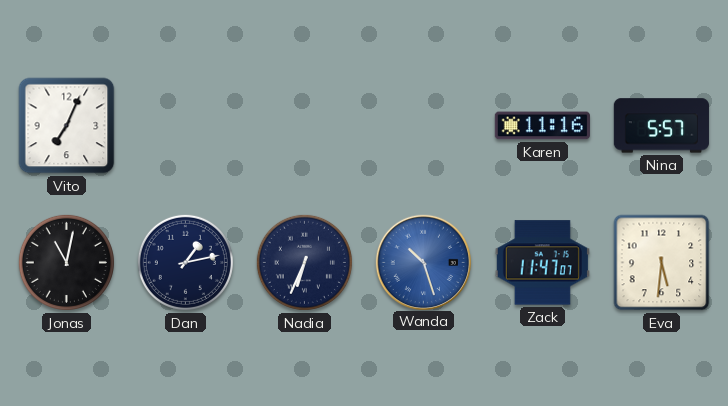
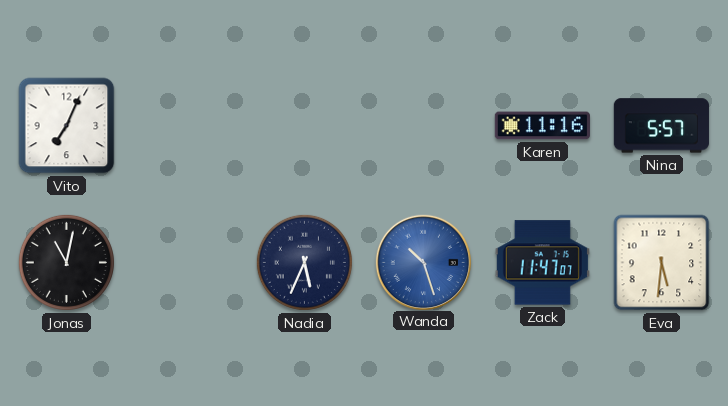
Dan: 1:13 -> none
Nadia: 6:34 -> 5:34
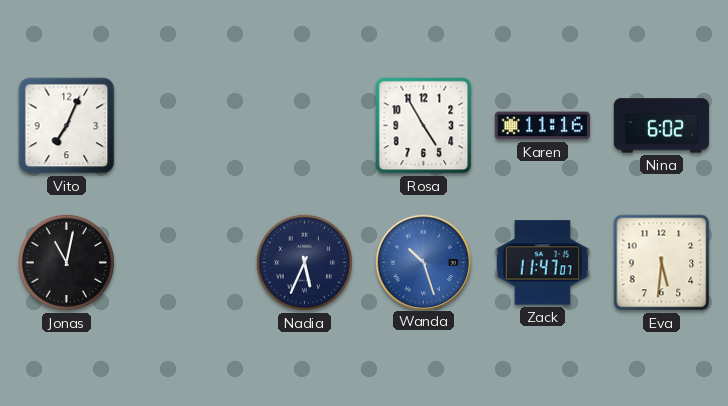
Rosa: none -> 4:55
Nina: 5:57 -> 6:02
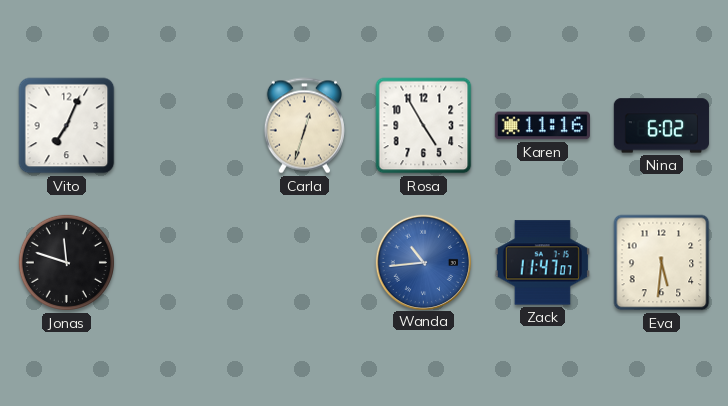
Carla: none -> 12:33
Jonas: 11:02 -> 11:48
Nadia: 5:34 -> none
Wanda: 10:27 -> 10:44
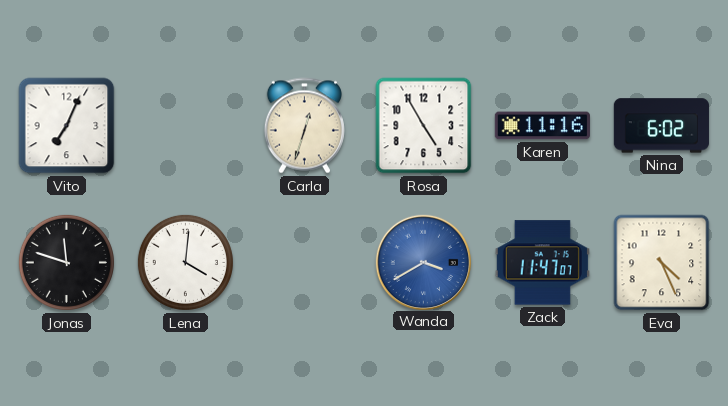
Lena: none -> 4:01
Wanda: 10:44 -> 3:40
Eva: 5:31 -> 4:26
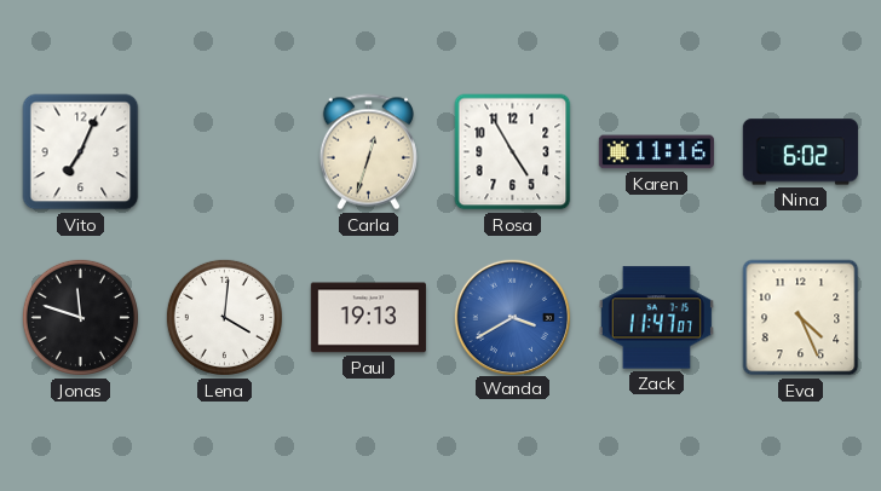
Paul: none -> 19:13
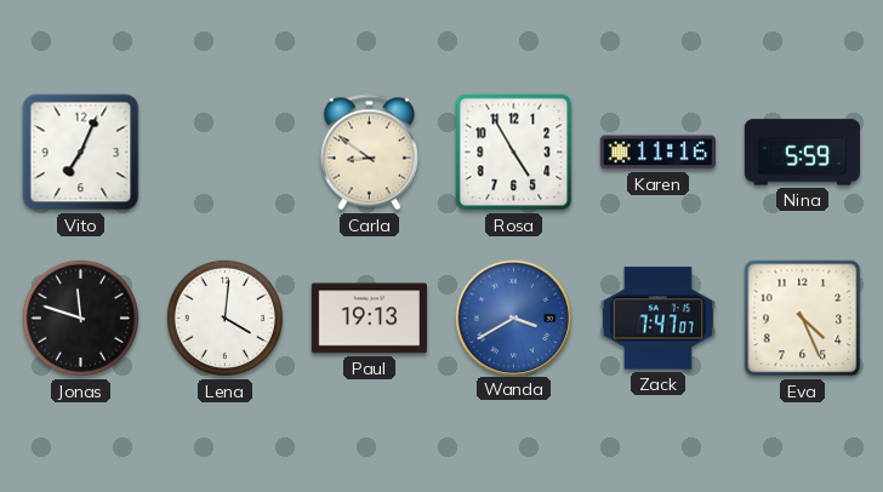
Carla: 12:33 -> 8:51
Nina: 6:02 -> 5:59
Zack: 11:47 -> 7:47
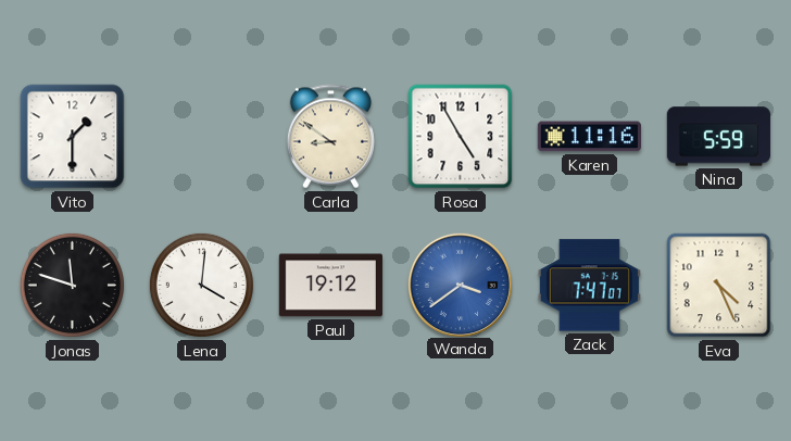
Vito: 7:04 -> 1:30
Paul: 19:13 -> 19:12
Wanda: 3:40 -> 3:39
